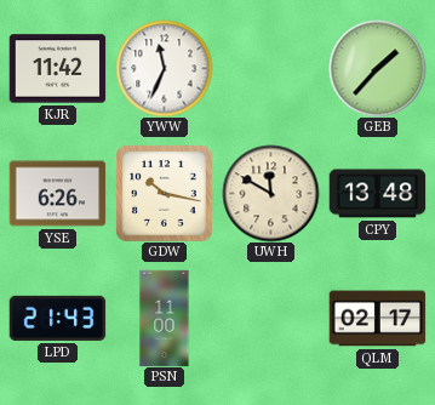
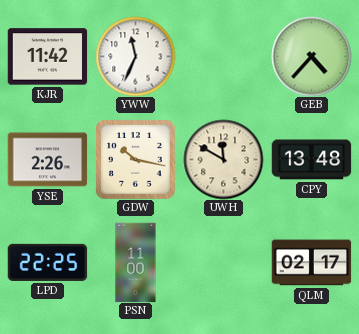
GEB: 1:37 -> 4:37
YSE: 6:26 -> 2:26
LPD: 21:43 -> 22:25
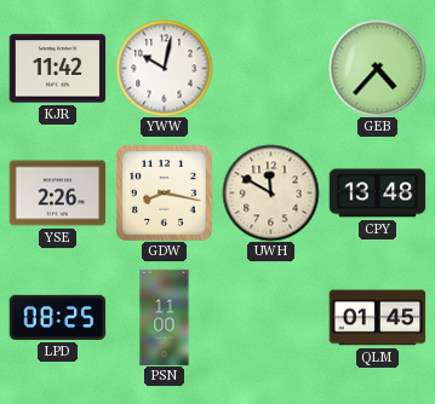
YWW: 11:34 -> 10:02
GDW: 10:17 -> 8:17
LPD: 22:25 -> 08:25
QLM: 02:17 -> 01:45
